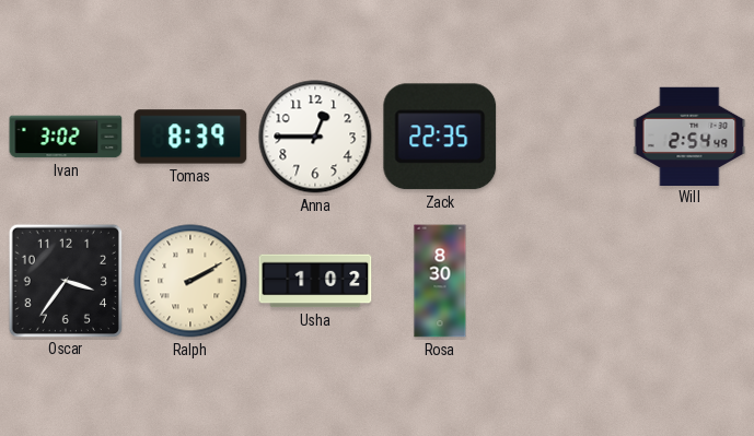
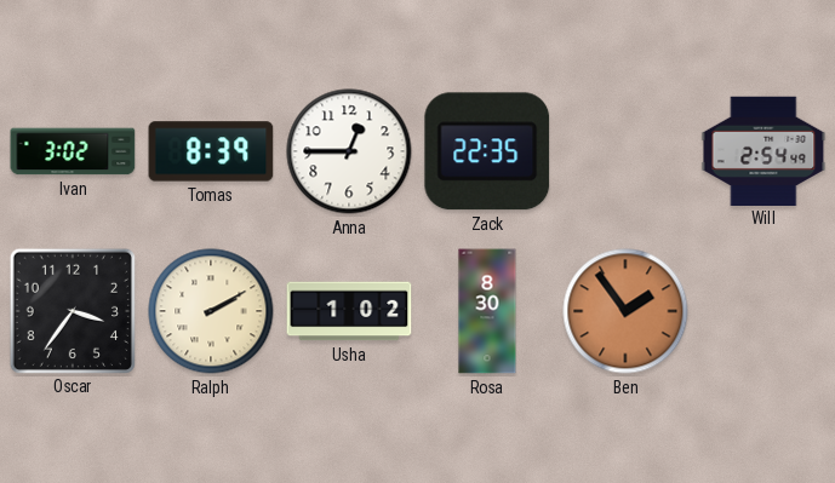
Ben: none -> 1:54
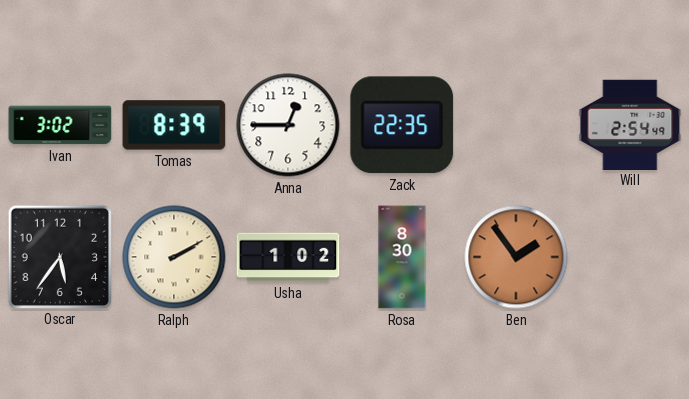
Oscar: 3:36 -> 5:36
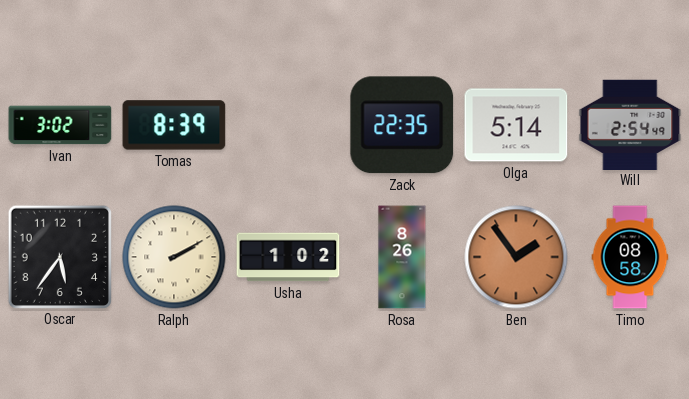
Anna: 12:45 -> none
Olga: none -> 5:14
Rosa: 8:30 -> 8:26
Timo: none -> 08:58
